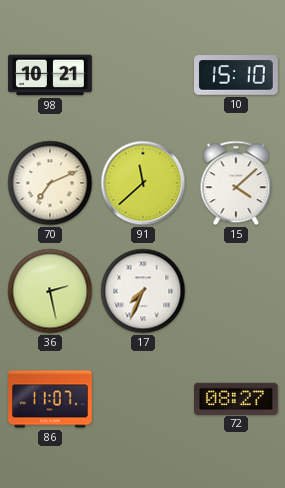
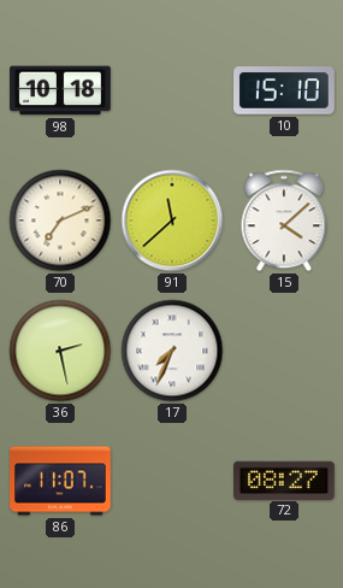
98: 10:21 -> 10:18
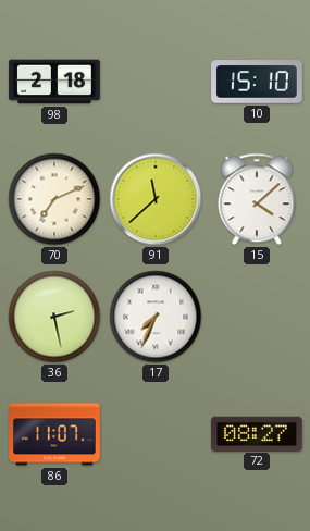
98: 10:18 -> 2:18
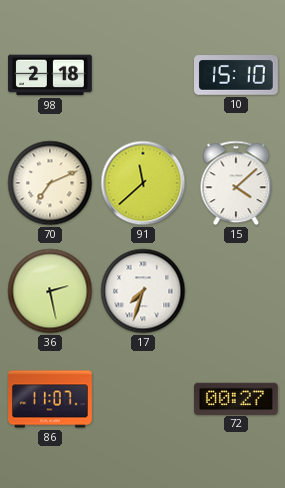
17: 7:34 -> 7:33
72: 08:27 -> 00:27
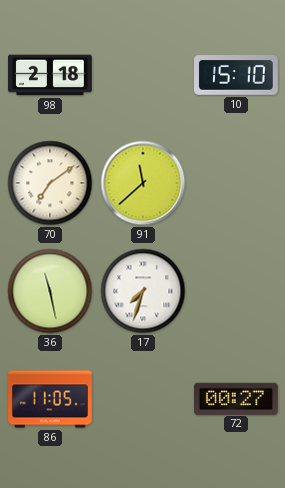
70: 7:11 -> 7:09
15: 4:08 -> none
36: 2:28 -> 11:28
86: 11:07 -> 11:05
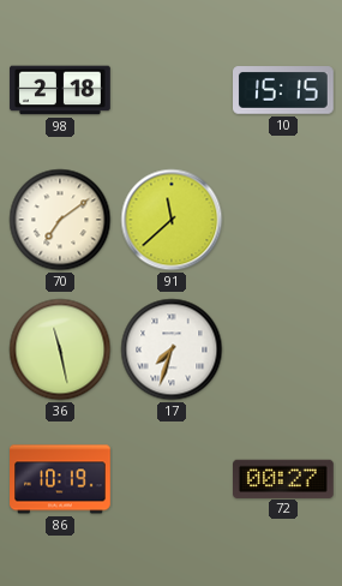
10: 15:10 -> 15:15
86: 11:05 -> 10:19
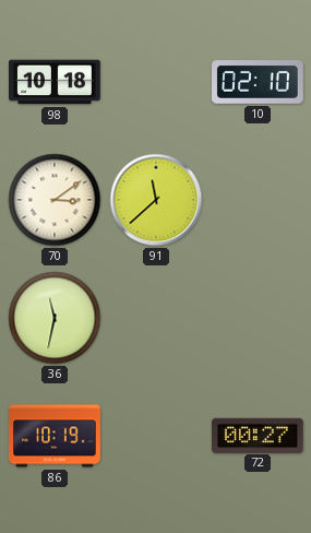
98: 2:18 -> 10:18
10: 15:15 -> 02:10
70: 7:09 -> 3:09
36: 11:28 -> 11:32
17: 7:33 -> none
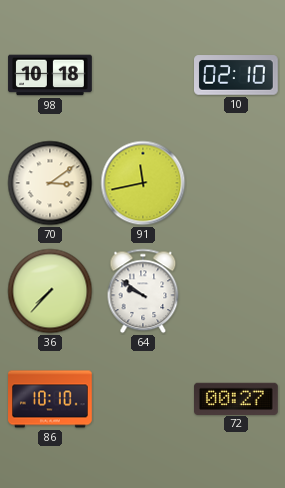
91: 11:38 -> 11:43
36: 11:32 -> 7:37
64: none -> 9:51
86: 10:19 -> 10:10
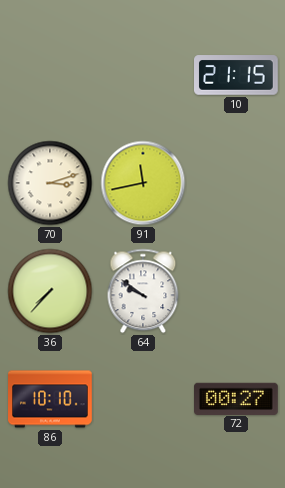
98: 10:18 -> none
10: 02:10 -> 21:15
70: 3:09 -> 3:12
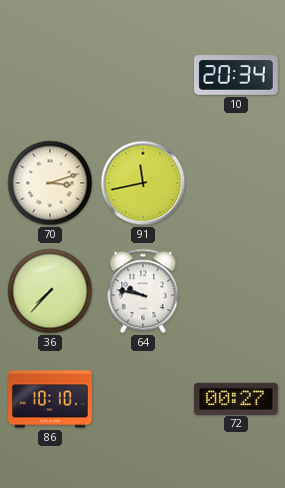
10: 21:15 -> 20:34
64: 9:51 -> 9:47
